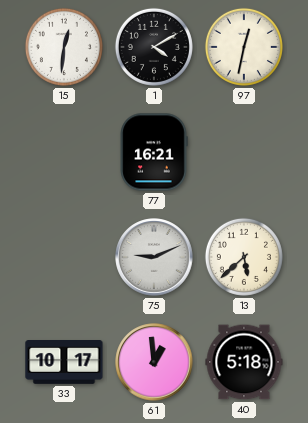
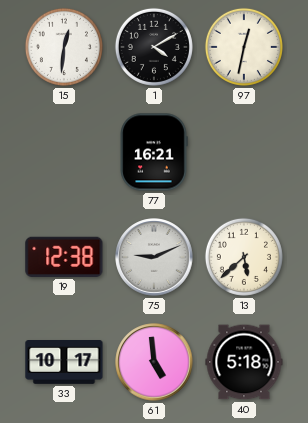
19: none -> 12:38
61: 12:59 -> 4:59
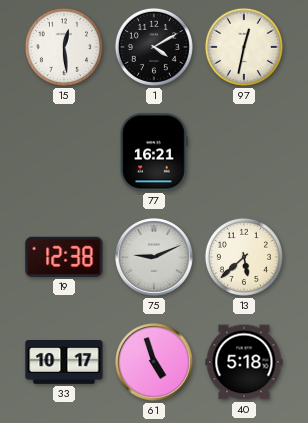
15: 12:31 -> 12:29
61: 4:59 -> 4:57
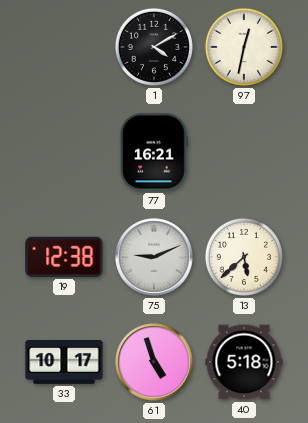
15: 12:29 -> none
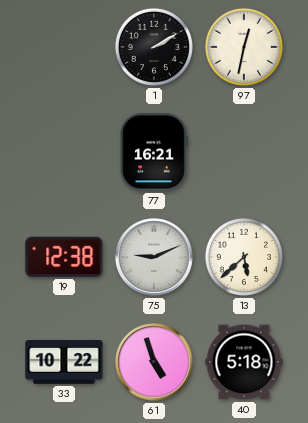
1: 4:10 -> 2:10
33: 10:17 -> 10:22
